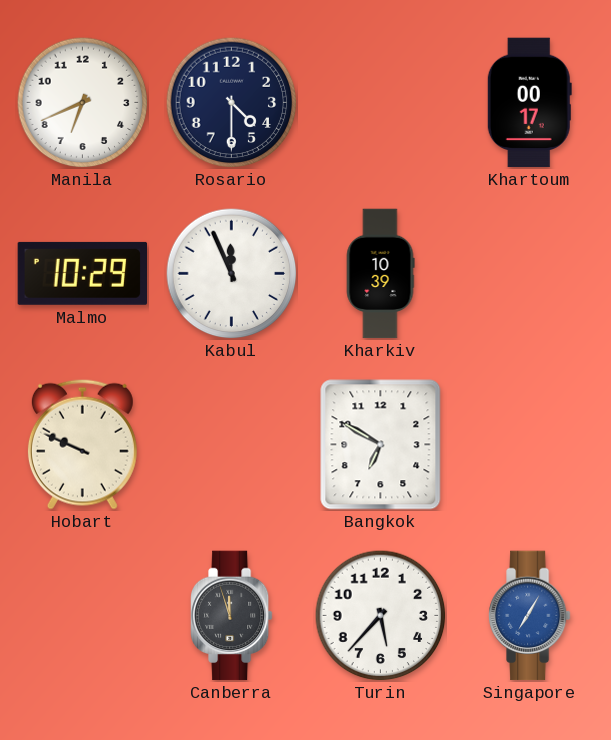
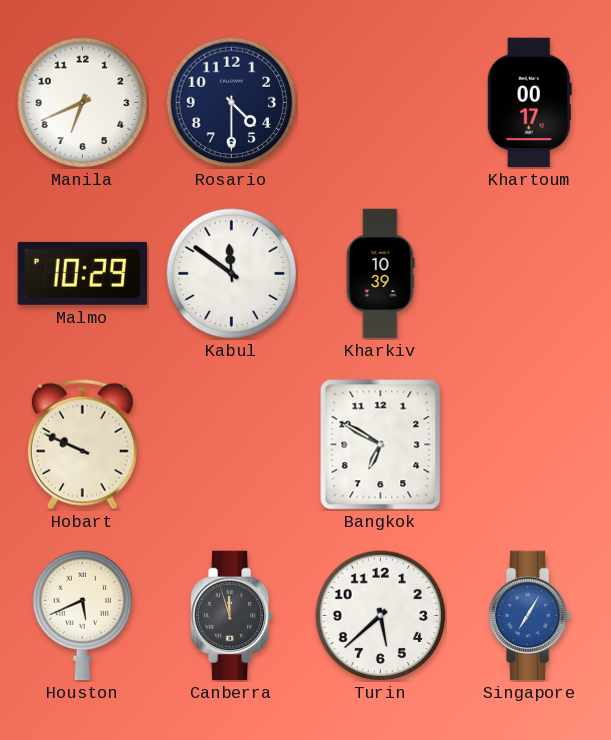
Kabul: 11:56 -> 11:51
Houston: none -> 5:41
Turin: 5:37 -> 5:38
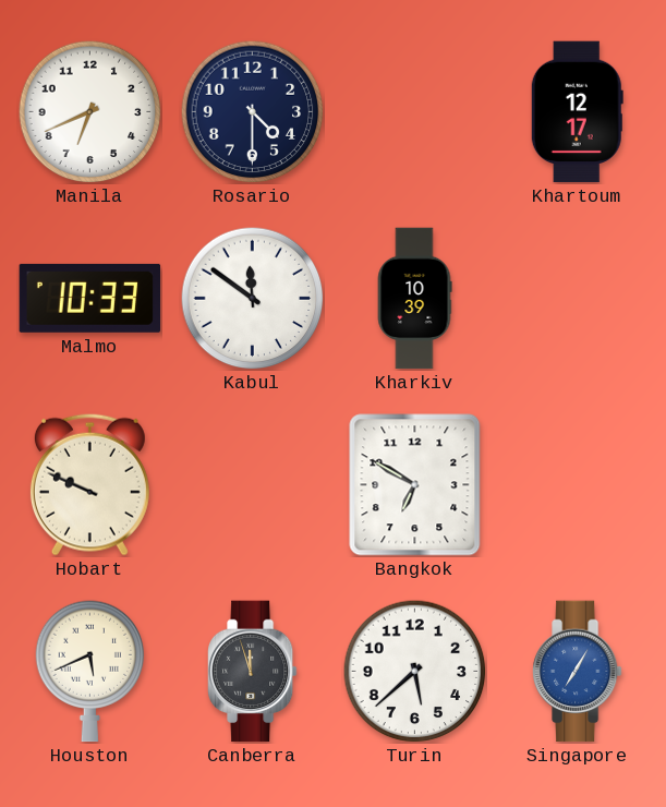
Khartoum: 00:17 -> 12:17
Malmo: 10:29 -> 10:33
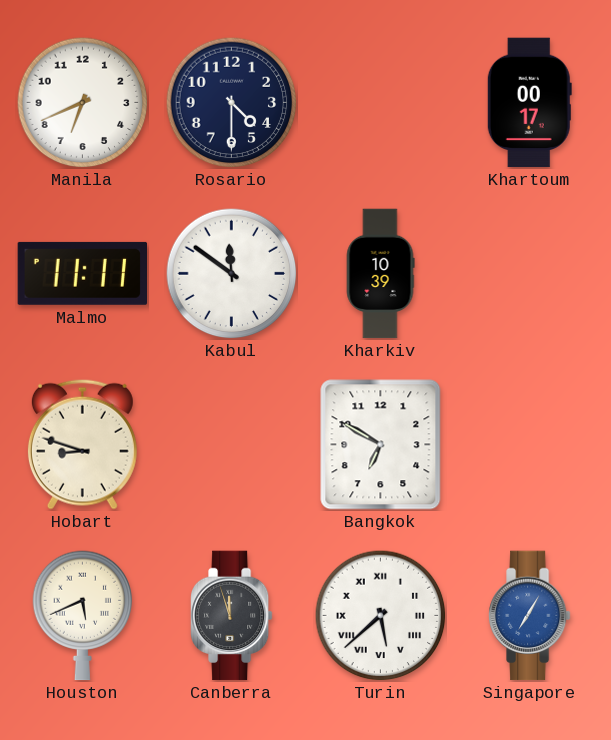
Khartoum: 12:17 -> 00:17
Malmo: 10:33 -> 11:11
Hobart: 9:49 -> 8:48
Turin numerals: Arabic -> Roman
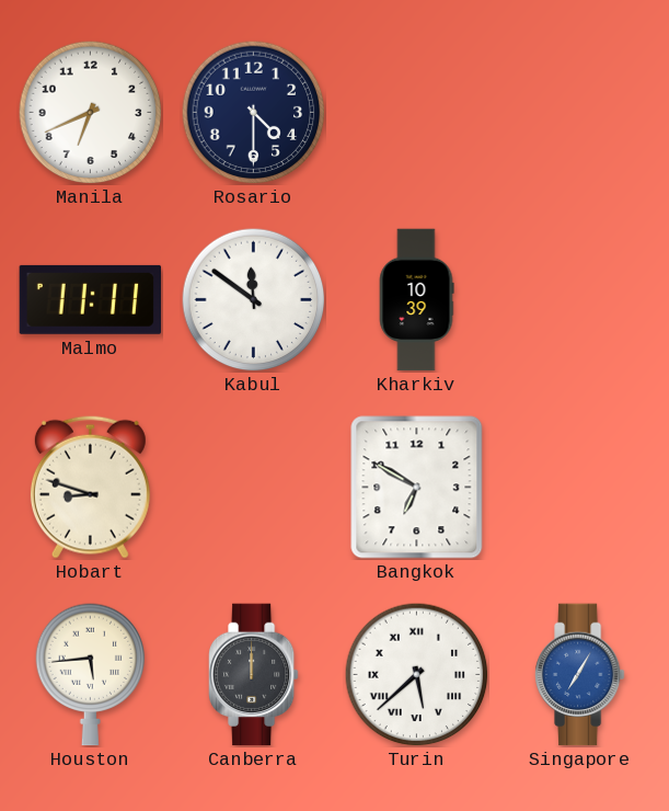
Khartoum: 00:17 -> none
Houston: 5:41 -> 5:44
Canberra: 11:57 -> 12:00
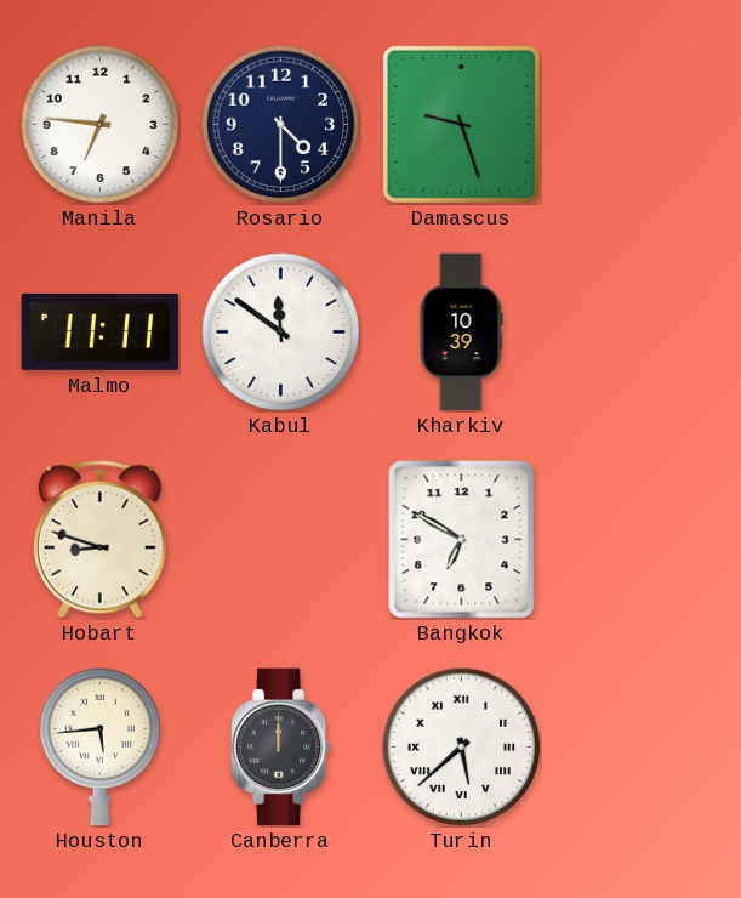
Manila: 6:41 -> 6:46
Damascus: none -> 9:27
Singapore: 7:05 -> none
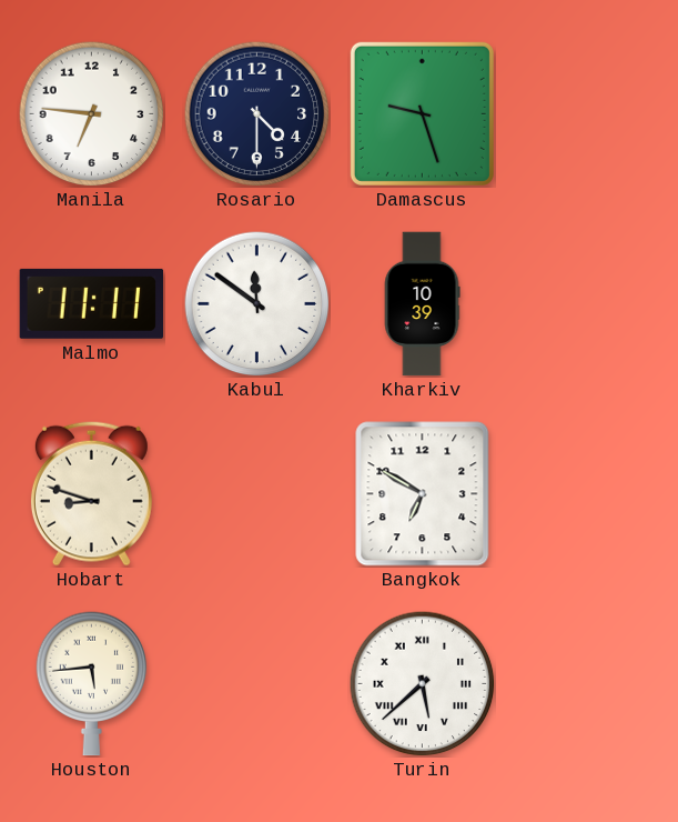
Canberra: 12:00 -> none
